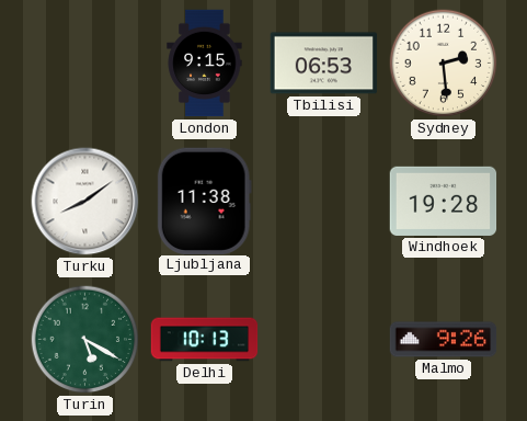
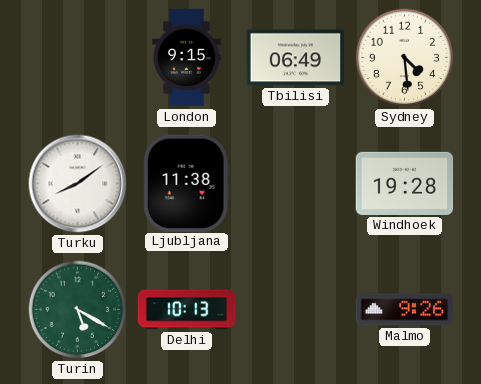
Tbilisi: 06:53 -> 06:49
Sydney: 2:29 -> 4:29
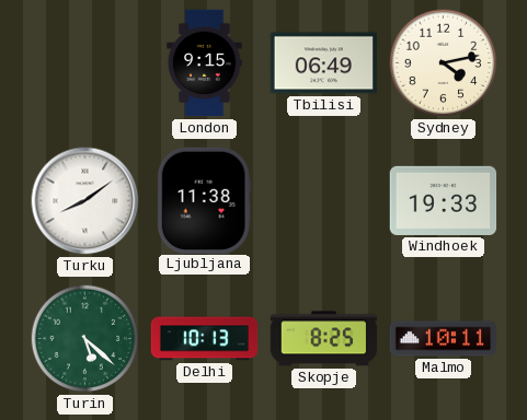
Sydney: 4:29 -> 4:13
Windhoek: 19:28 -> 19:33
Turin: 5:20 -> 5:22
Skopje: none -> 8:25
Malmo: 9:26 -> 10:11
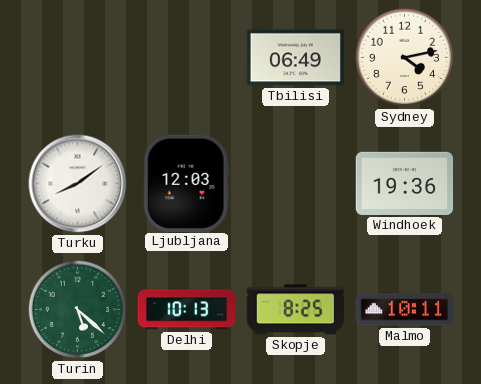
London: 9:15 -> none
Ljubljana: 11:38 -> 12:03
Windhoek: 19:33 -> 19:36
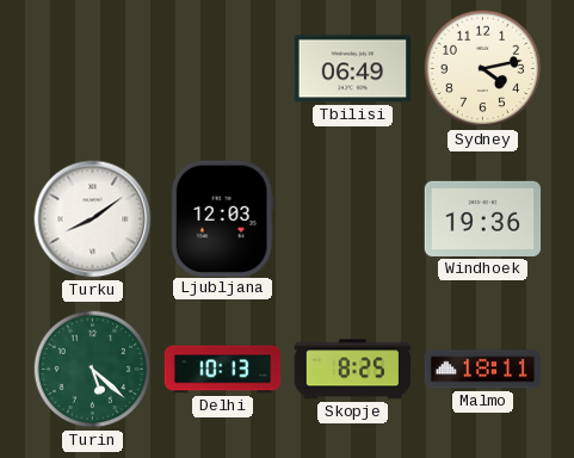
Malmo: 10:11 -> 18:11
